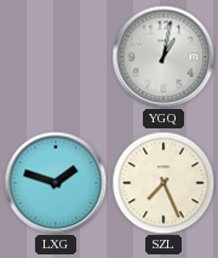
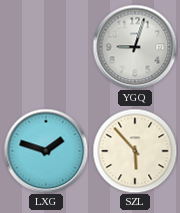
YGQ: 1:02 -> 9:03
SZL: 7:26 -> 5:53
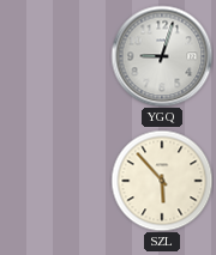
LXG: 1:48 -> none
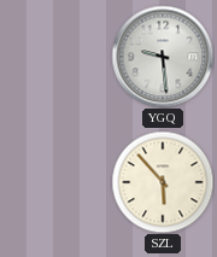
YGQ: 9:03 -> 9:29
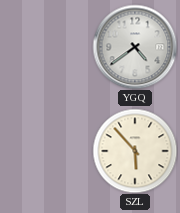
YGQ: 9:29 -> 4:39
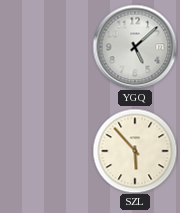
YGQ: 4:39 -> 5:08
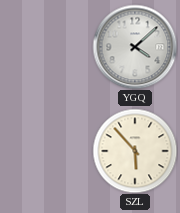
YGQ: 5:08 -> 4:08
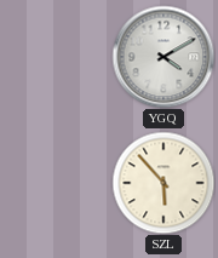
YGQ: 4:08 -> 4:10
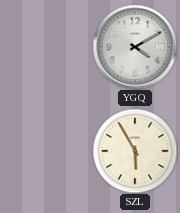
SZL: 5:53 -> 5:55
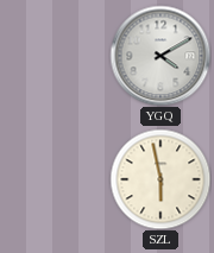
SZL: 5:55 -> 5:58
